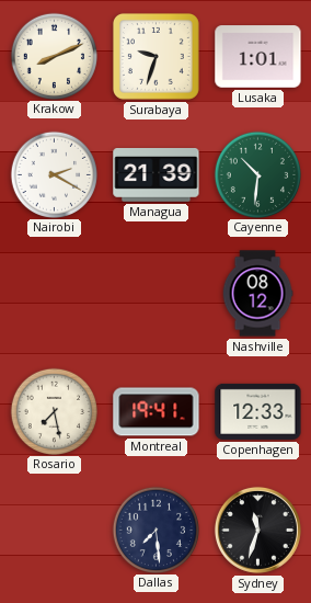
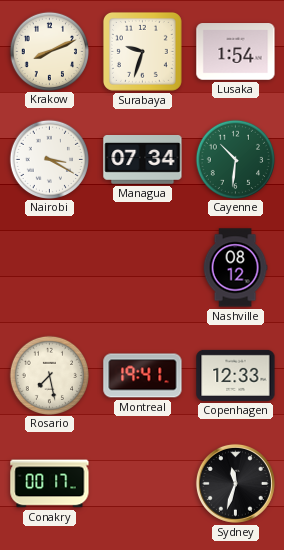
Lusaka: 1:01 -> 1:54
Nairobi: 2:20 -> 3:20
Managua: 21:39 -> 07:34
Conakry: none -> 00:17
Dallas: 7:29 -> none
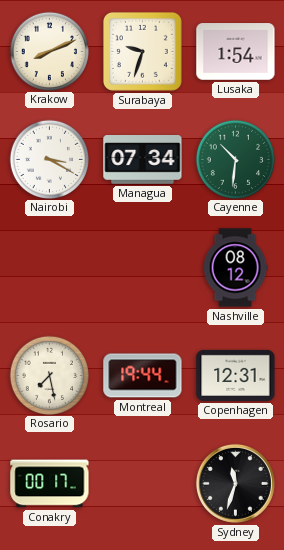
Montreal: 19:41 -> 19:44
Copenhagen: 12:33 -> 12:31
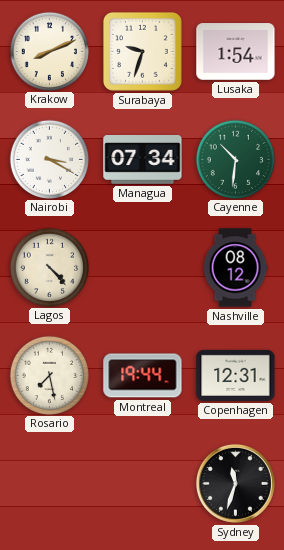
Lagos: none -> 4:23
Conakry: 00:17 -> none
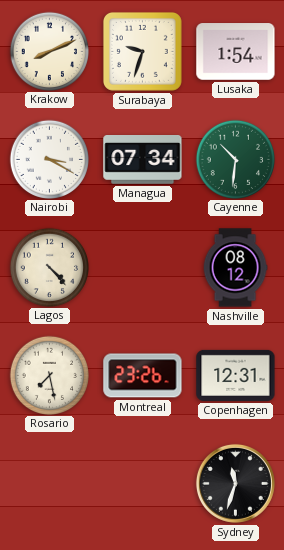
Montreal: 19:44 -> 23:26
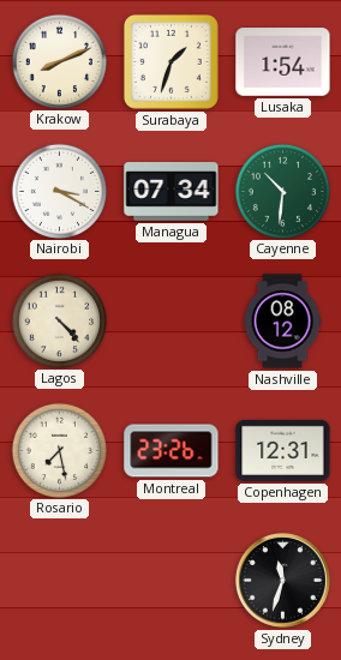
Surabaya: 9:33 -> 1:33
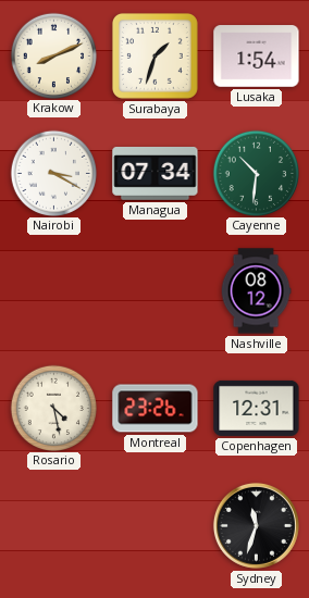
Lagos: 4:23 -> none
Rosario: 7:28 -> 4:28
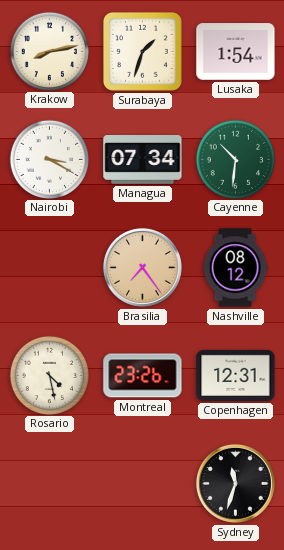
Krakow: 8:11 -> 8:13
Brasilia: none -> 7:24
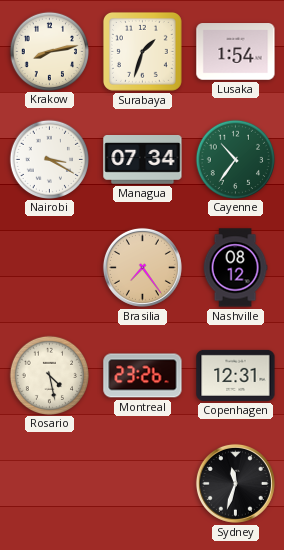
Cayenne: 10:31 -> 10:36
